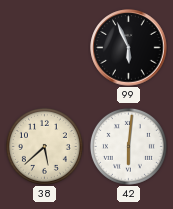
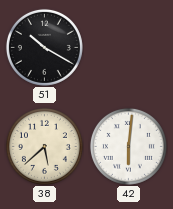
51: none -> 10:20
99: 5:56 -> none
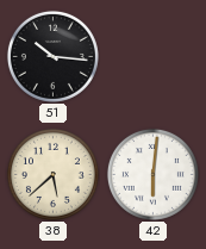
51: 10:20 -> 10:16
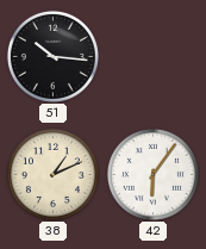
38: 5:38 -> 1:11
42: 6:01 -> 6:06
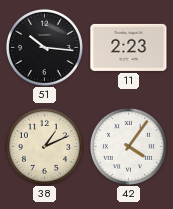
11: none -> 2:23
42: 6:06 -> 4:06
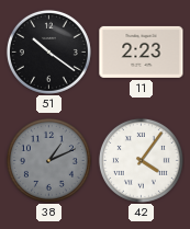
51: 10:16 -> 10:21
38 dial: cream -> grey
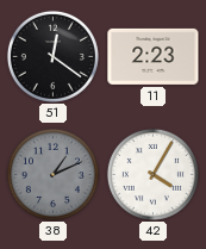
51: 10:21 -> 12:21
42: 4:06 -> 4:05
